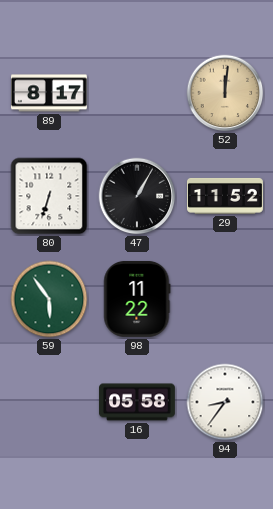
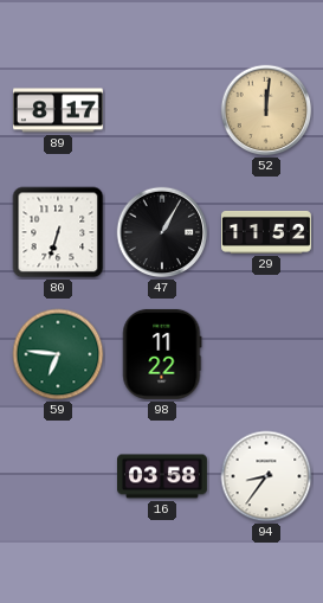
59: 5:54 -> 6:46
16: 05:58 -> 03:58
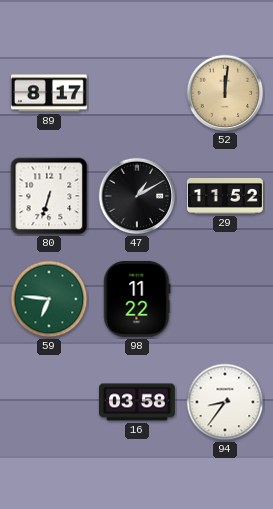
47: 1:05 -> 1:10
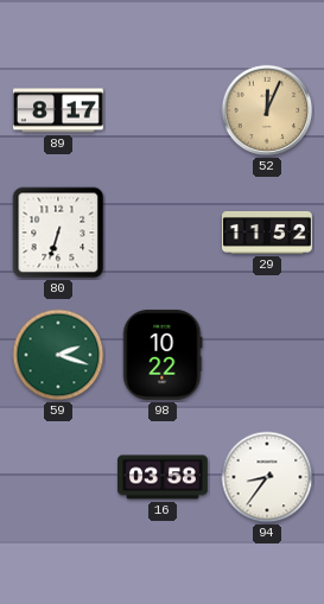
52: 12:01 -> 12:04
47: 1:10 -> none
59: 6:46 -> 2:18
98: 11:22 -> 10:22
